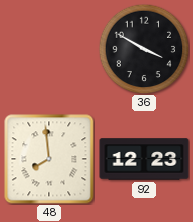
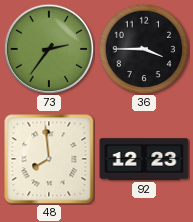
73: none -> 2:36
36: 3:50 -> 3:45
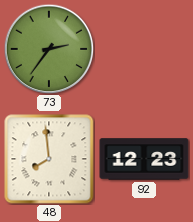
36: 3:45 -> none
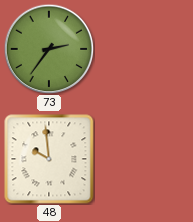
48: 7:59 -> 9:59
92: 12:23 -> none
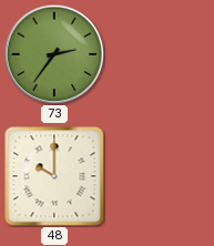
48: 9:59 -> 10:00
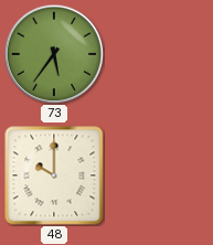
73: 2:36 -> 5:36
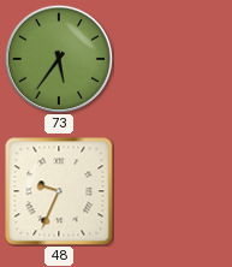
48: 10:00 -> 9:34
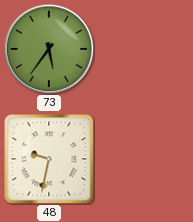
48: 9:34 -> 9:32
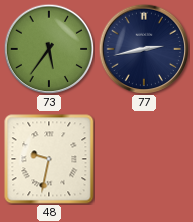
77: none -> 2:43
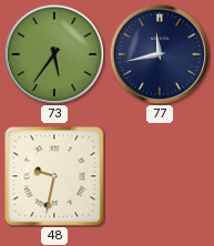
77: 2:43 -> 11:43
